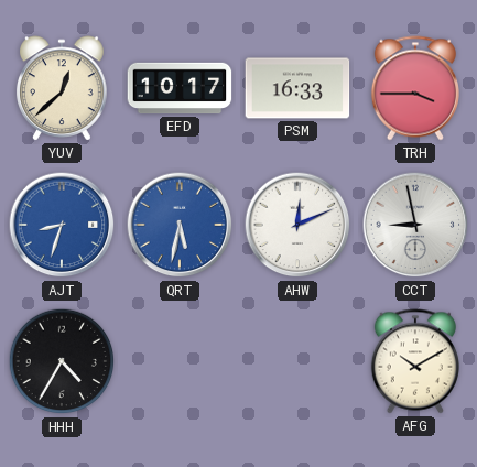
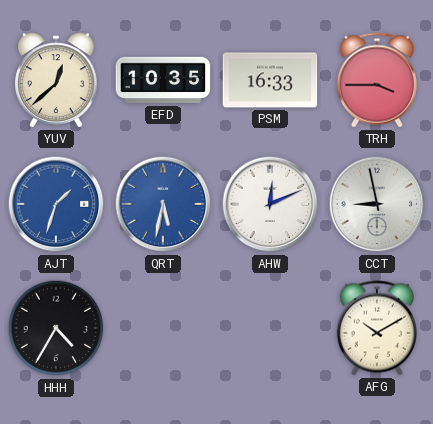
EFD: 10:17 -> 10:35
AJT: 8:33 -> 1:33
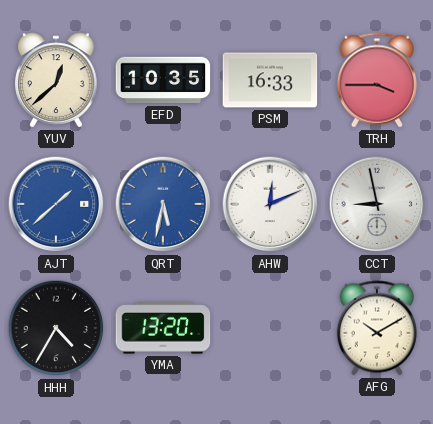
AJT: 1:33 -> 1:38
YMA: none -> 13:20
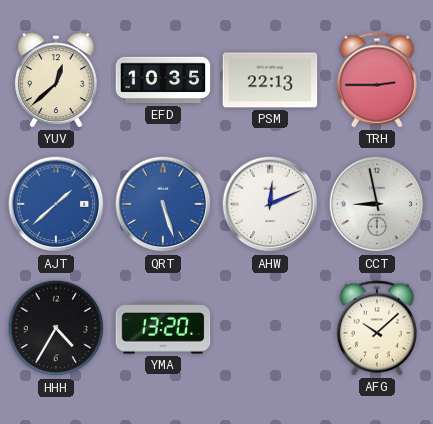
PSM: 16:33 -> 22:13
TRH: 3:45 -> 2:45
QRT: 5:32 -> 5:27
AFG: 10:10 -> 10:08
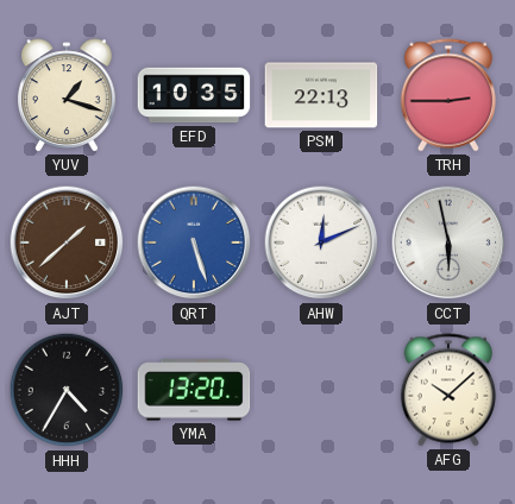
YUV: 12:38 -> 1:18
AJT dial: blue -> brown
CCT: 8:58 -> 5:58
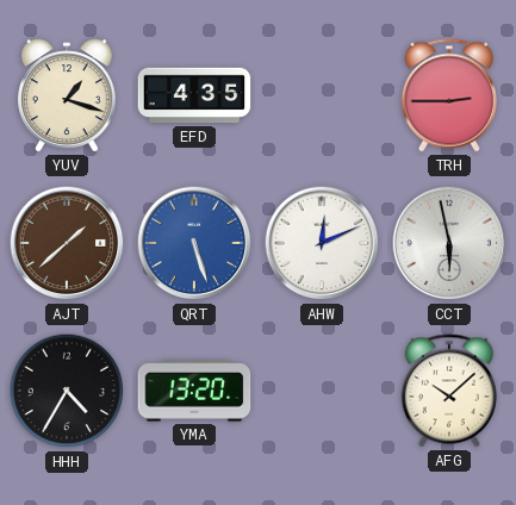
EFD: 10:35 -> 4:35
PSM: 22:13 -> none
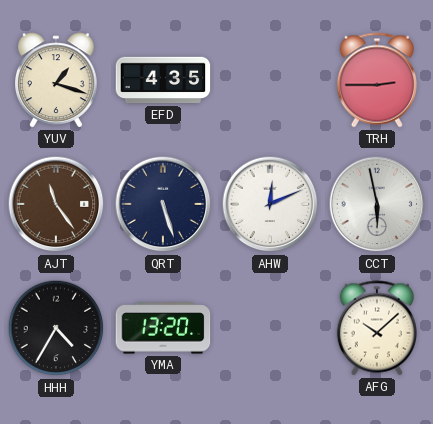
AJT: 1:38 -> 11:24
QRT dial: blue -> navy
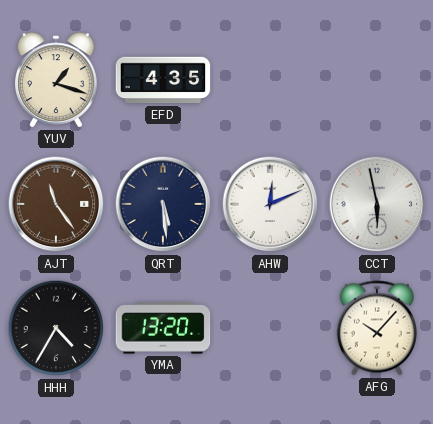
TRH: 2:45 -> none
QRT: 5:27 -> 5:29
AFG: 10:08 -> 10:07
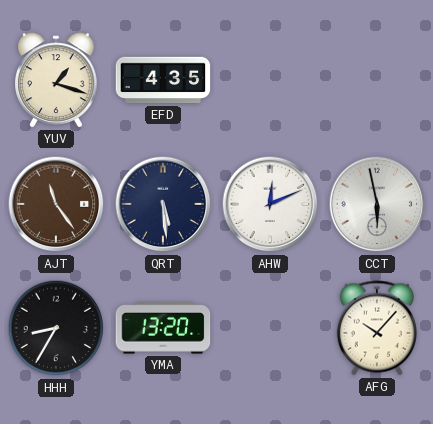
HHH: 4:35 -> 8:35
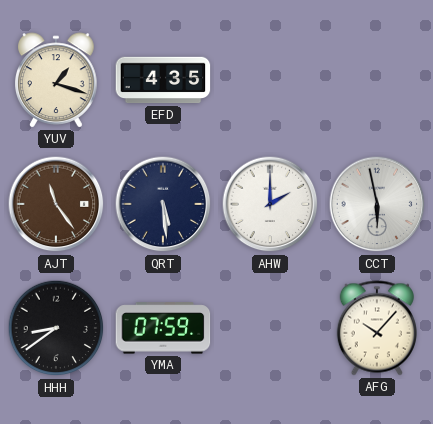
AHW: 12:11 -> 2:00
HHH: 8:35 -> 8:39
YMA: 13:20 -> 07:59
